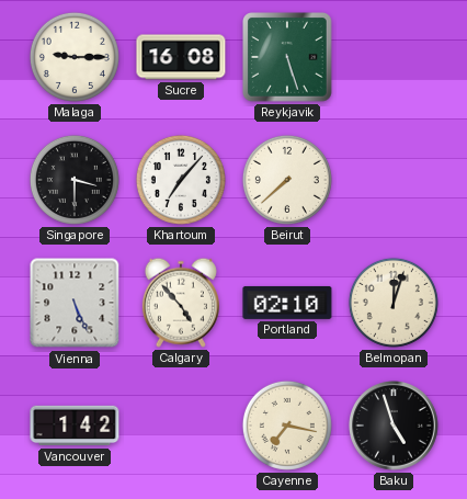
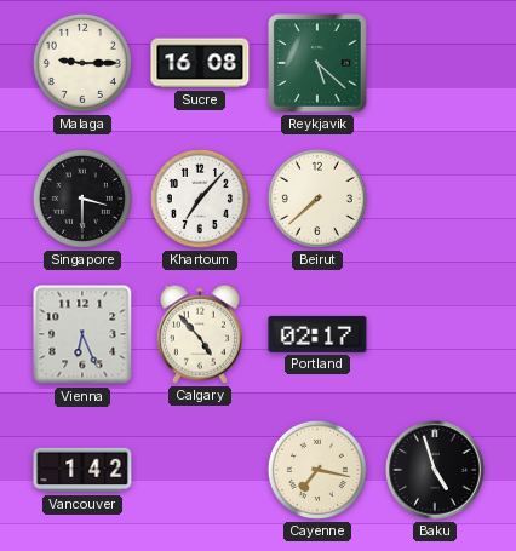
Reykjavik: 5:27 -> 5:22
Vienna: 5:26 -> 6:26
Portland: 02:10 -> 02:17
Belmopan: 12:03 -> none
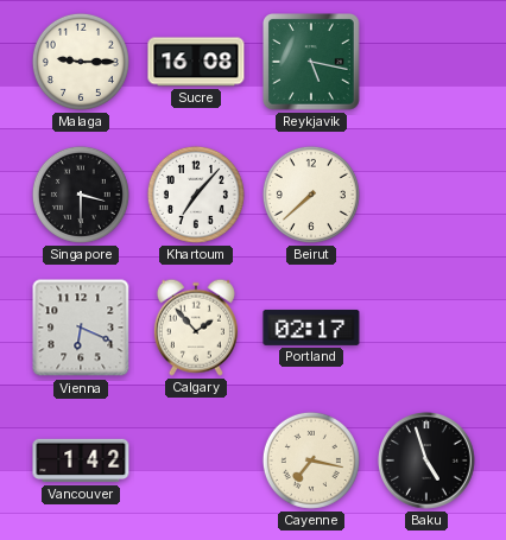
Reykjavik: 5:22 -> 5:17
Vienna: 6:26 -> 6:19
Calgary: 4:53 -> 1:53
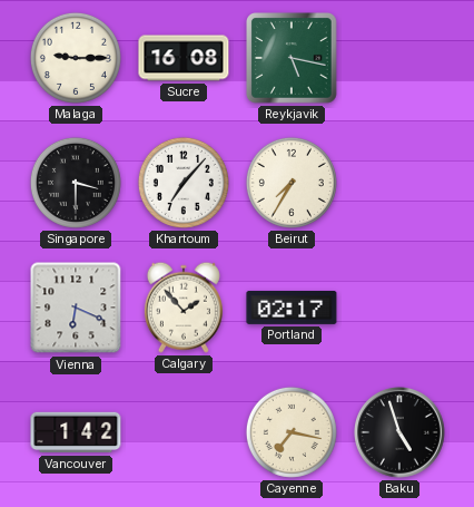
Beirut: 7:38 -> 7:35
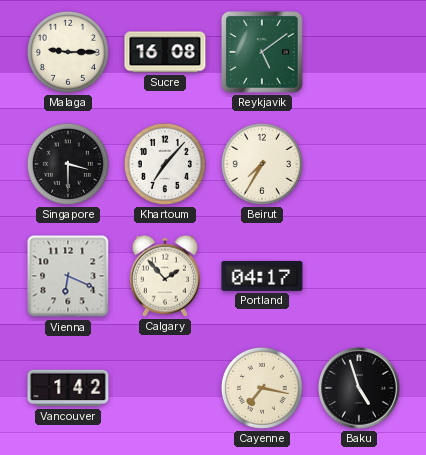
Reykjavik: 5:17 -> 5:09
Portland: 02:17 -> 04:17
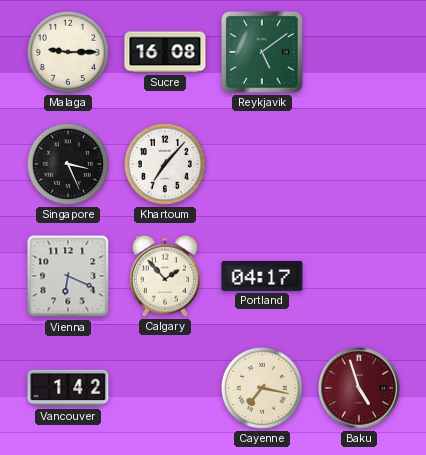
Singapore: 3:30 -> 3:26
Beirut: 7:35 -> none
Baku dial: black -> burgundy
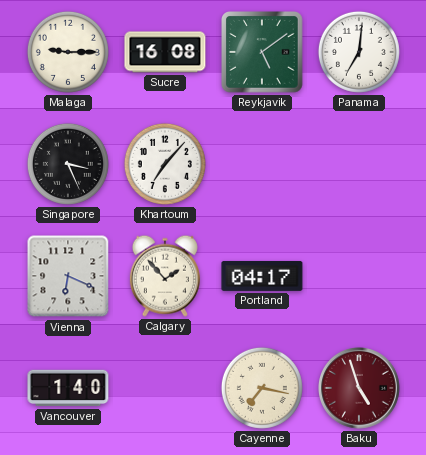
Panama: none -> 7:01
Vancouver: 1:42 -> 1:40
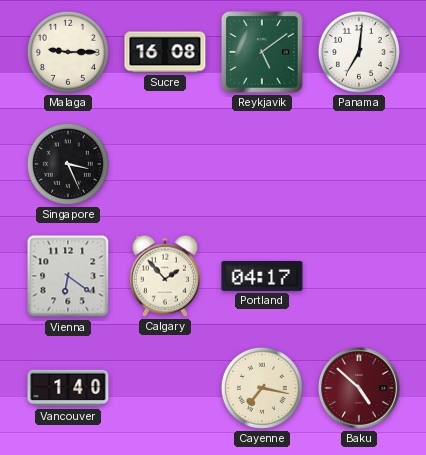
Khartoum: 7:07 -> none
Vienna: 6:19 -> 6:21
Baku: 4:57 -> 4:52
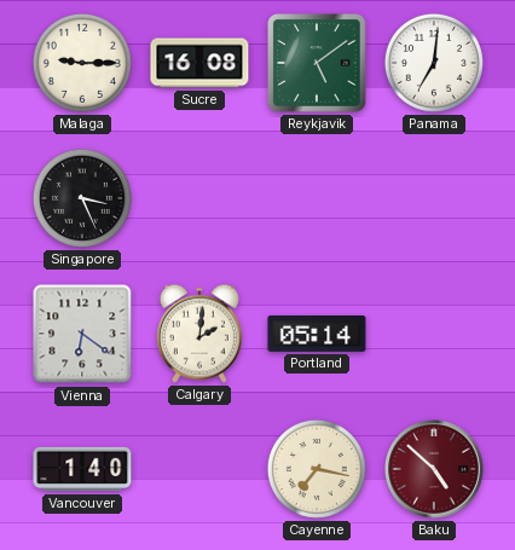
Calgary: 1:53 -> 2:01
Portland: 04:17 -> 05:14
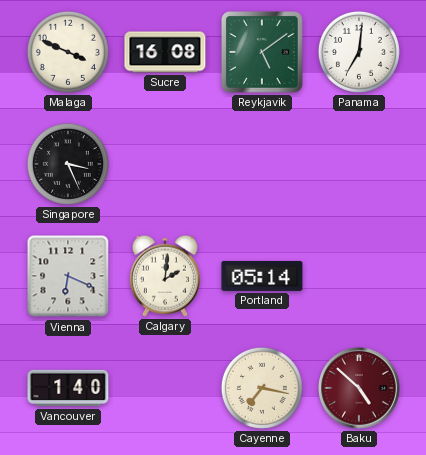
Malaga: 9:15 -> 3:49
Vienna: 6:21 -> 6:19
